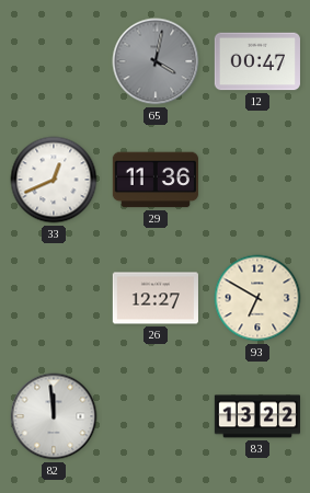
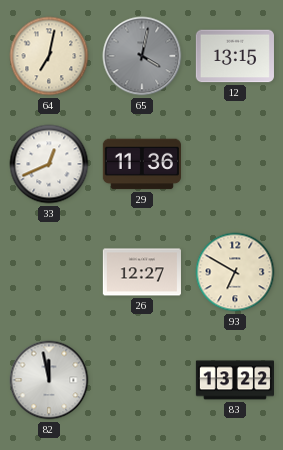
64: none -> 7:02
12: 00:47 -> 13:15
82: 11:59 -> 11:58
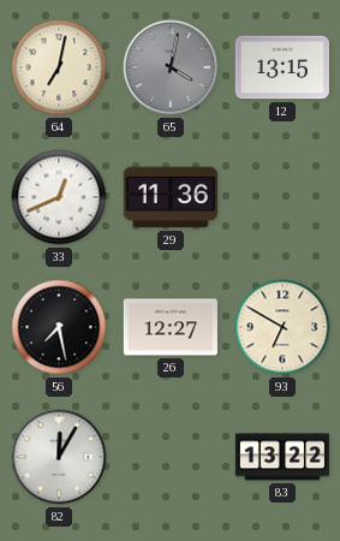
56: none -> 7:28
82: 11:58 -> 12:05
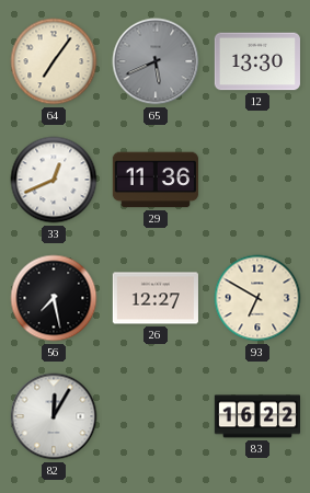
64: 7:02 -> 7:06
65: 4:02 -> 5:41
12: 13:15 -> 13:30
83: 13:22 -> 16:22
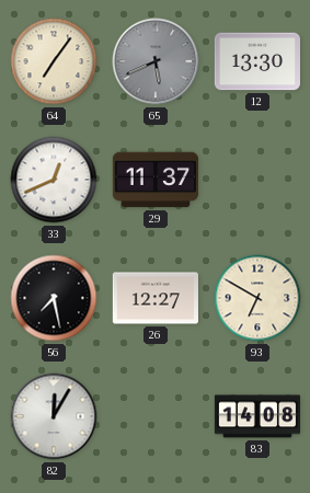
29: 11:36 -> 11:37
83: 16:22 -> 14:08
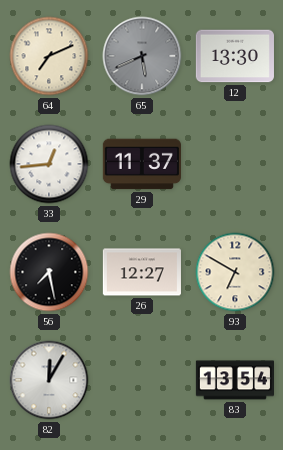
64: 7:06 -> 7:11
33: 12:41 -> 12:44
83: 14:08 -> 13:54
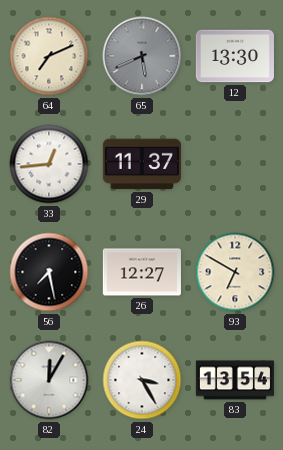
24: none -> 3:25
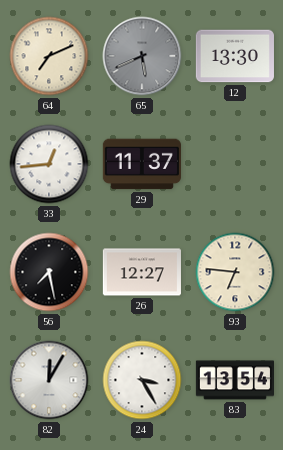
93: 6:50 -> 6:46
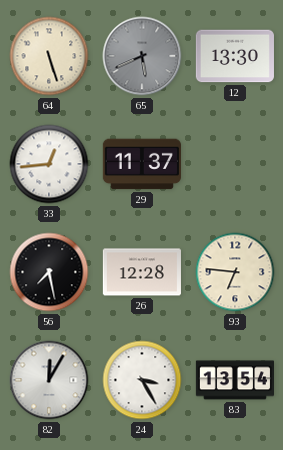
64: 7:11 -> 5:27
26: 12:27 -> 12:28
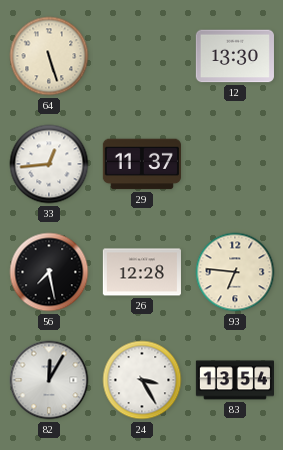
65: 5:41 -> none
